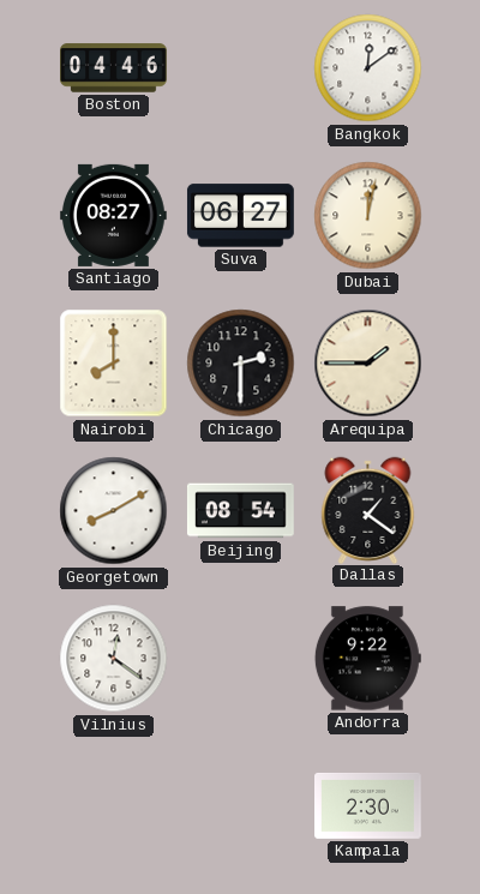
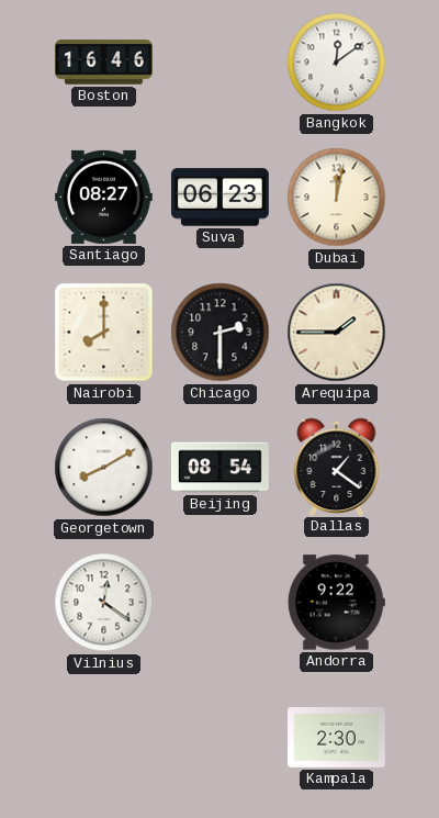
Boston: 04:46 -> 16:46
Suva: 06:27 -> 06:23
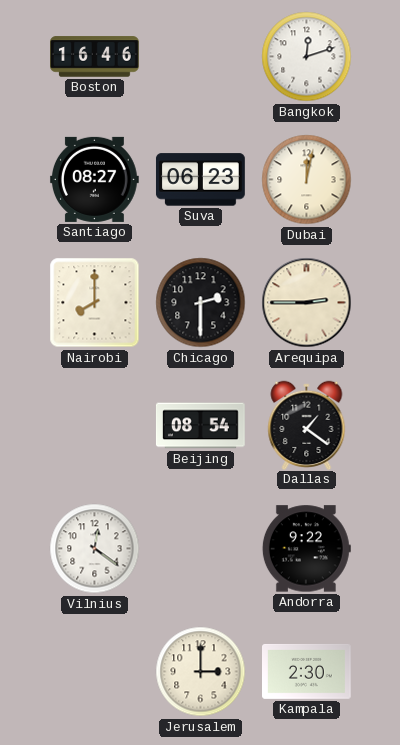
Bangkok: 12:09 -> 12:12
Arequipa: 1:45 -> 2:45
Georgetown: 8:10 -> none
Jerusalem: none -> 3:00
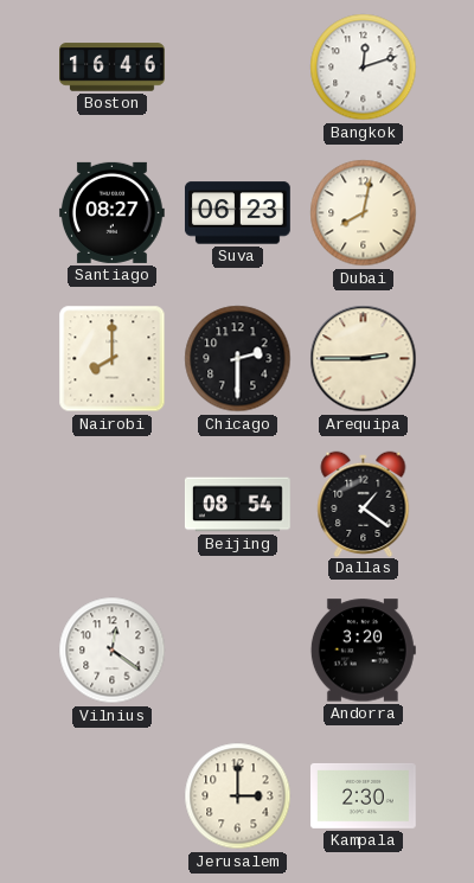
Dubai: 12:02 -> 8:02
Andorra: 9:22 -> 3:20
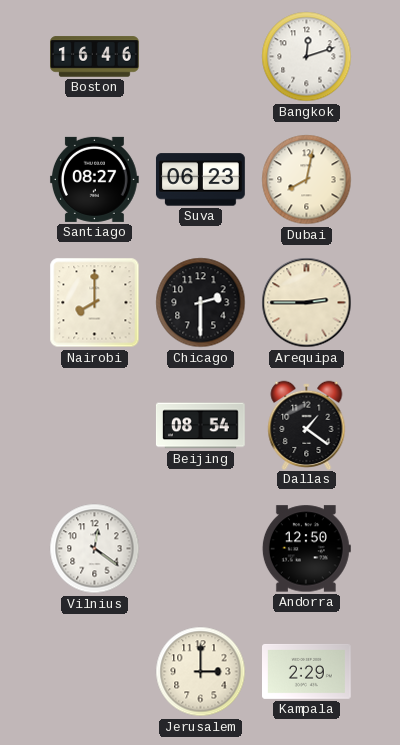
Andorra: 3:20 -> 12:50
Kampala: 2:30 -> 2:29
